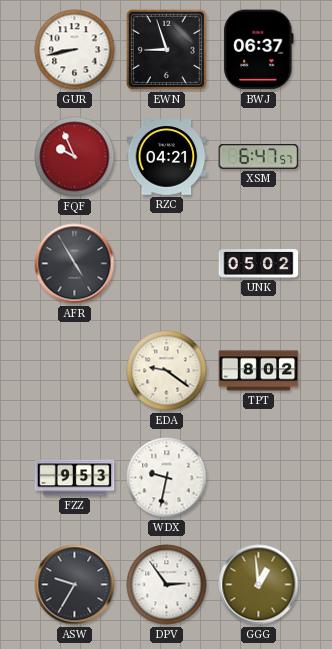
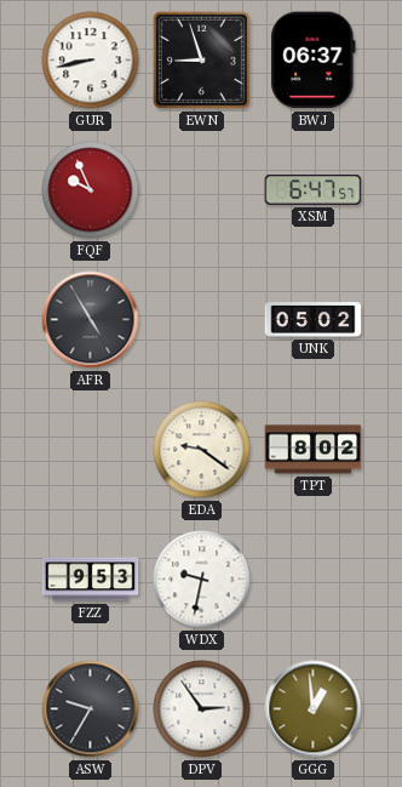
RZC: 04:21 -> none
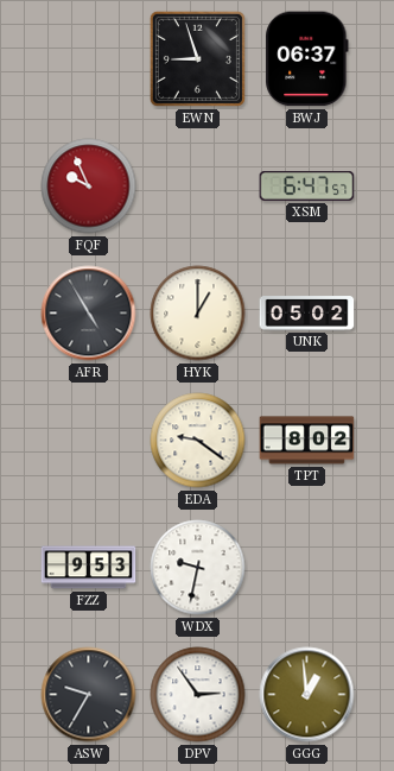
GUR: 8:43 -> none
HYK: none -> 1:00
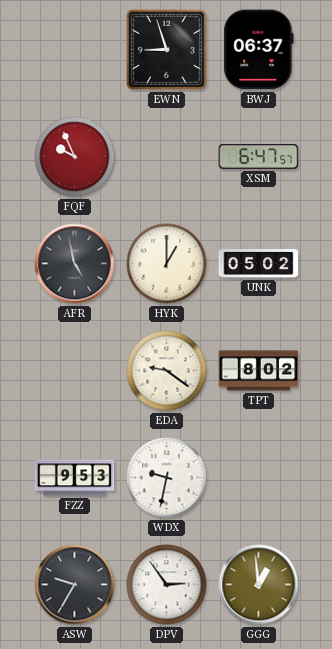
AFR: 4:55 -> 4:58
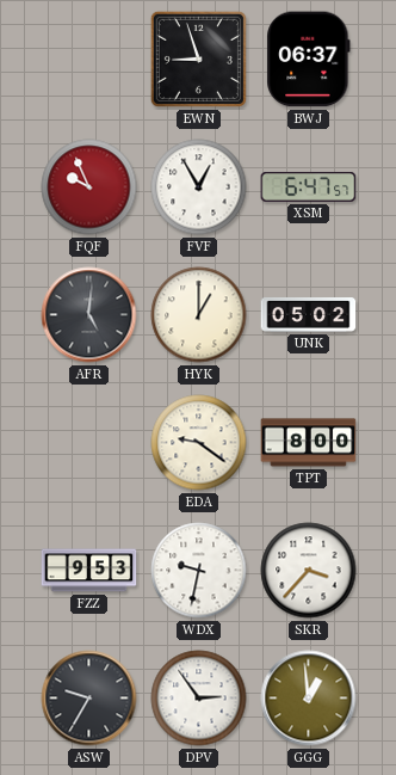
FVF: none -> 12:55
AFR: 4:58 -> 5:01
TPT: 8:02 -> 8:00
SKR: none -> 3:37
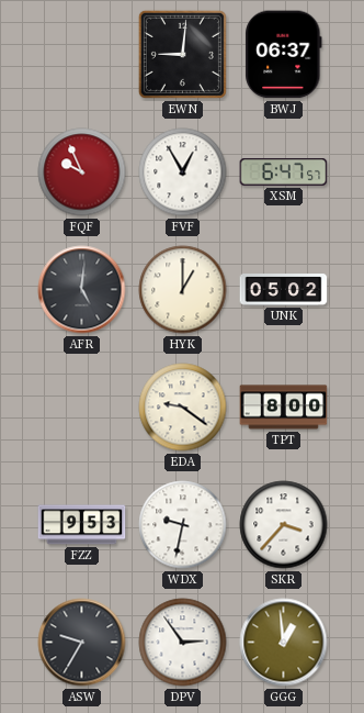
EWN: 8:57 -> 9:01
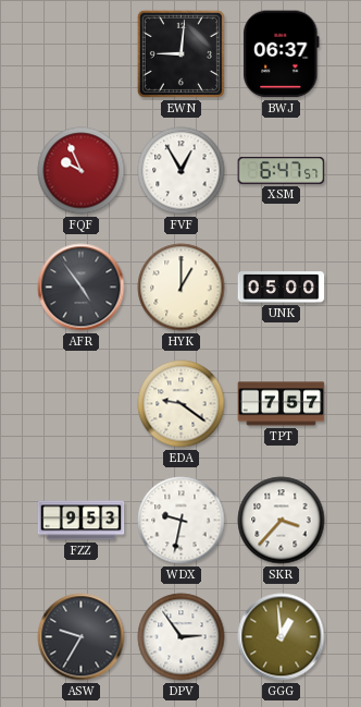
AFR: 5:01 -> 4:54
UNK: 05:02 -> 05:00
TPT: 8:00 -> 7:57
